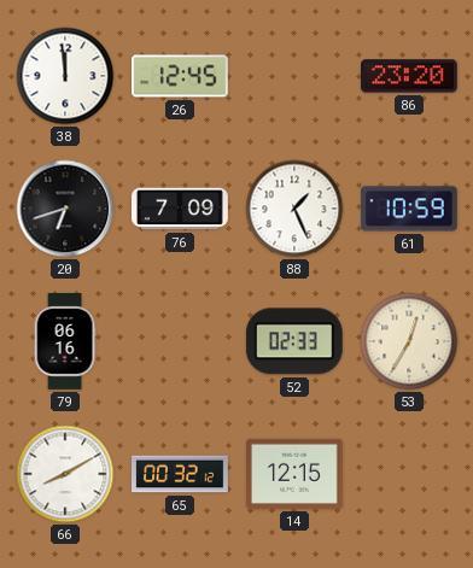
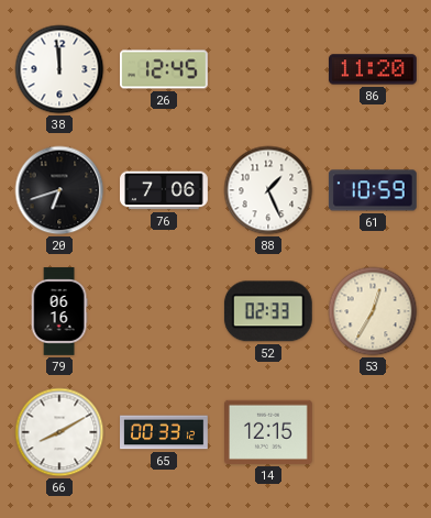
86: 23:20 -> 11:20
76: 7:09 -> 7:06
65: 00:32 -> 00:33
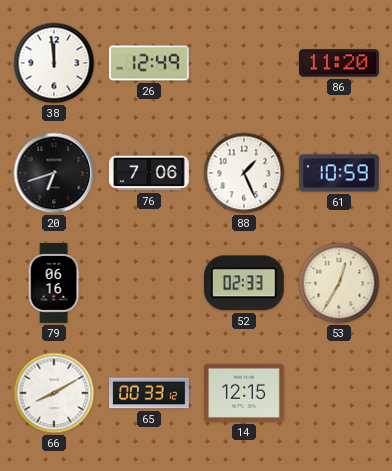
26: 12:45 -> 12:49
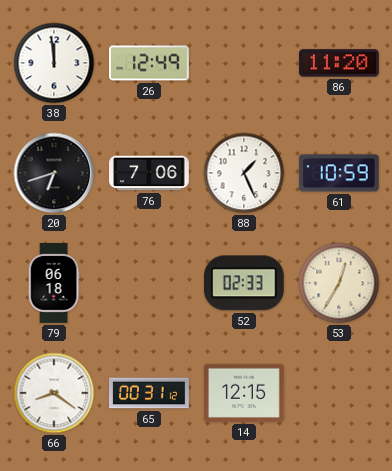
79: 06:16 -> 06:18
66: 8:10 -> 8:21
65: 00:33 -> 00:31
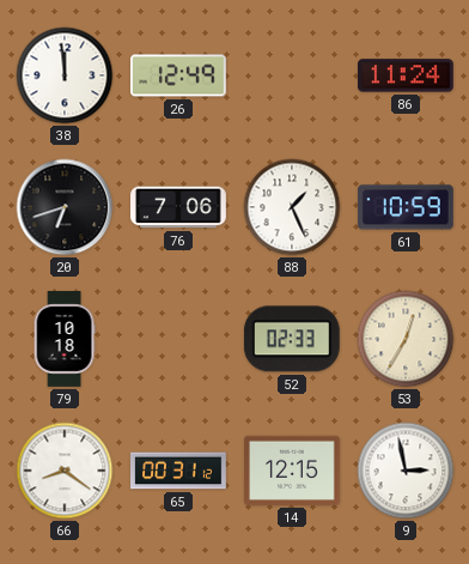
86: 11:20 -> 11:24
79: 06:18 -> 10:18
9: none -> 2:58
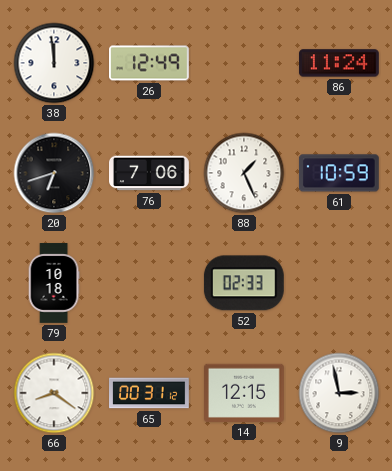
53: 12:35 -> none
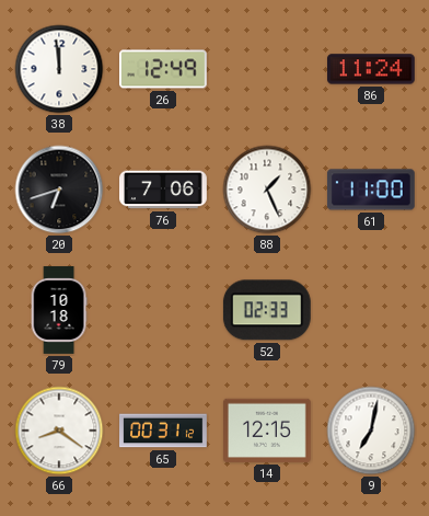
61: 10:59 -> 11:00
9: 2:58 -> 7:02
